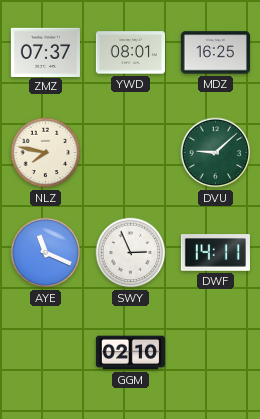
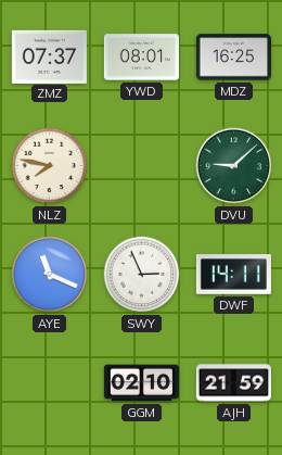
AJH: none -> 21:59
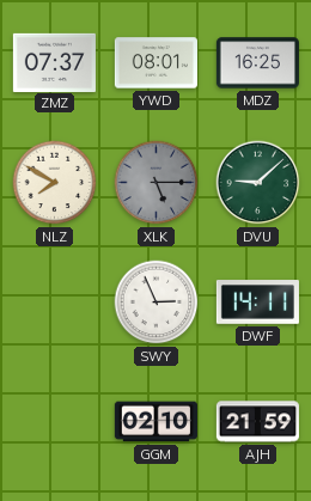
NLZ: 7:47 -> 7:50
XLK: none -> 5:15
AYE: 11:19 -> none
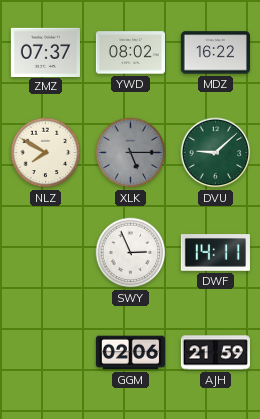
YWD: 08:01 -> 08:02
MDZ: 16:25 -> 16:22
GGM: 02:10 -> 02:06
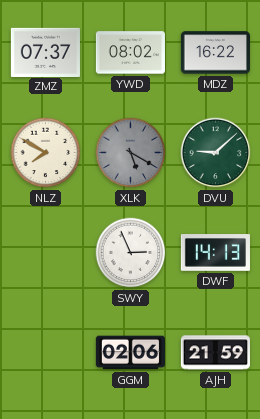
XLK: 5:15 -> 5:20
DWF: 14:11 -> 14:13
